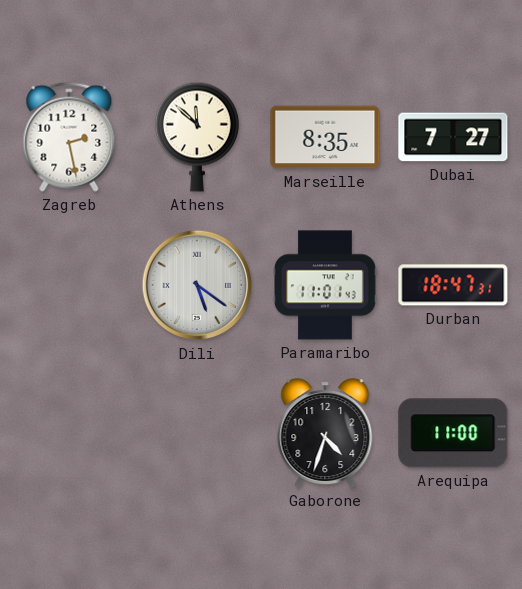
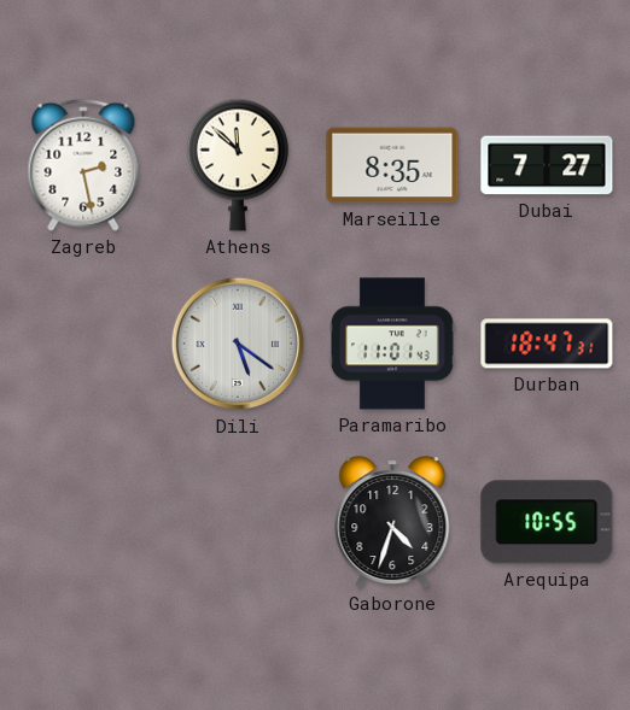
Arequipa: 11:00 -> 10:55
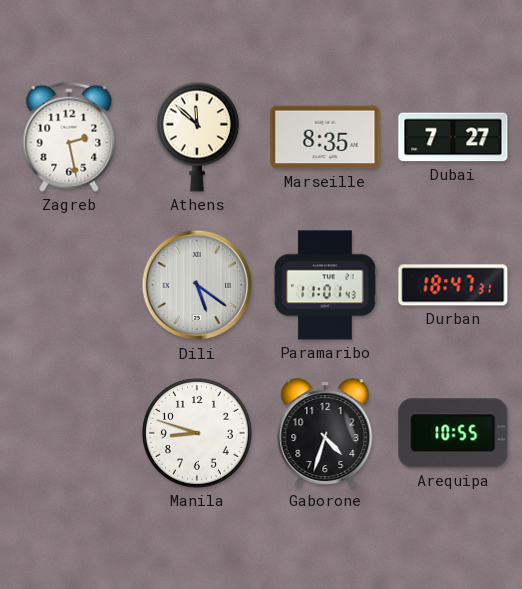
Manila: none -> 8:48
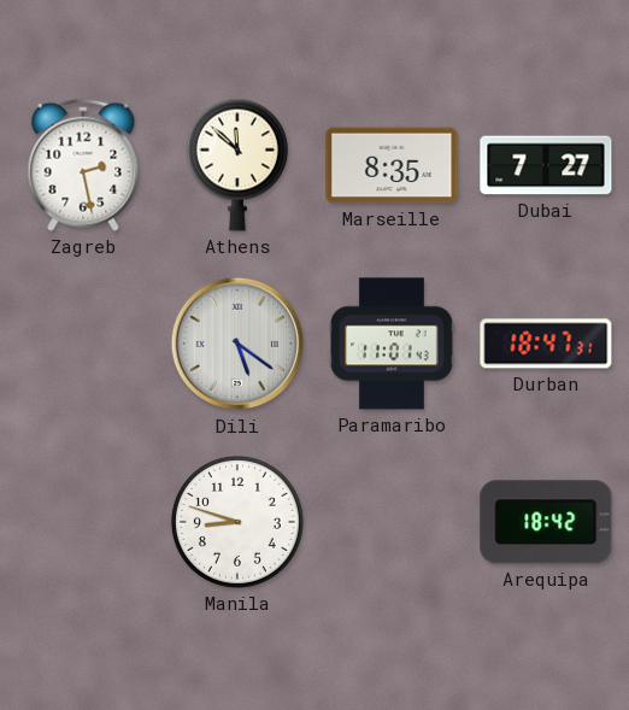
Gaborone: 4:33 -> none
Arequipa: 10:55 -> 18:42
